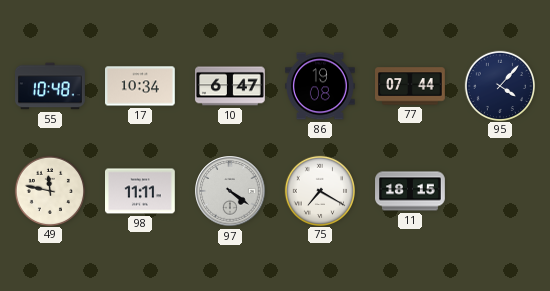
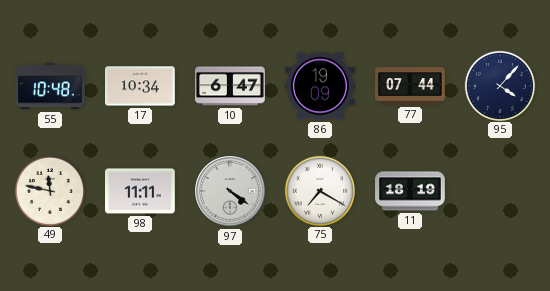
86: 19:08 -> 19:09
11: 18:15 -> 18:19
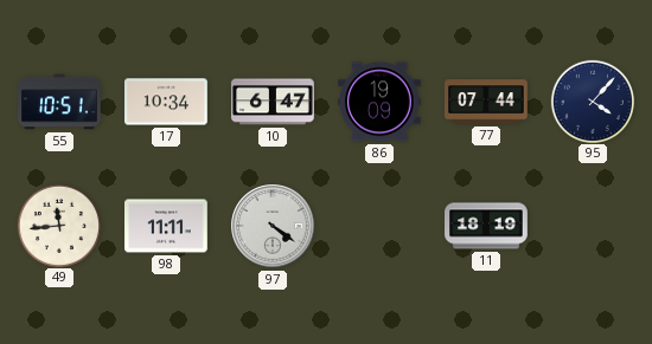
55: 10:48 -> 10:51
49: 11:47 -> 11:44
75: 7:20 -> none
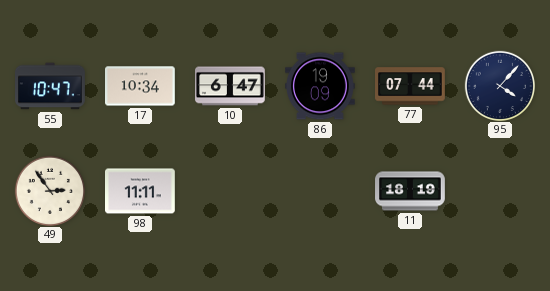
55: 10:51 -> 10:47
49: 11:44 -> 2:54
97: 4:21 -> none
